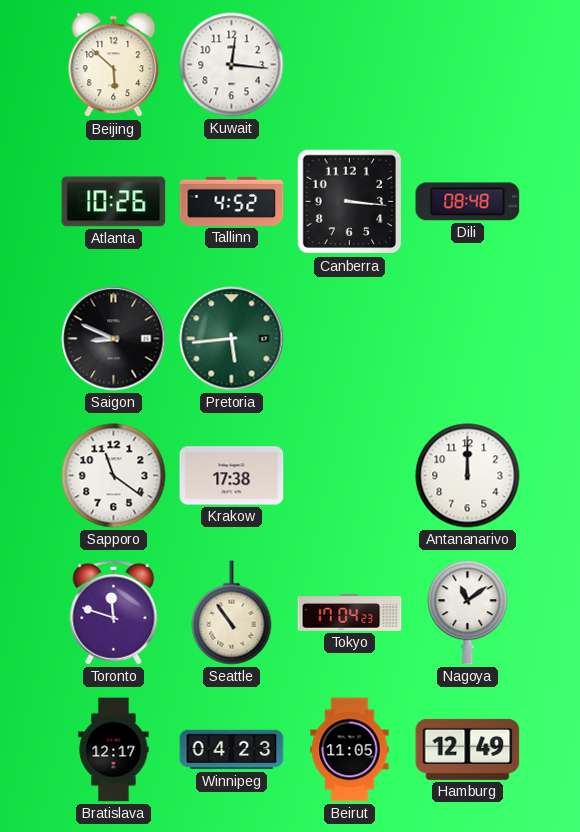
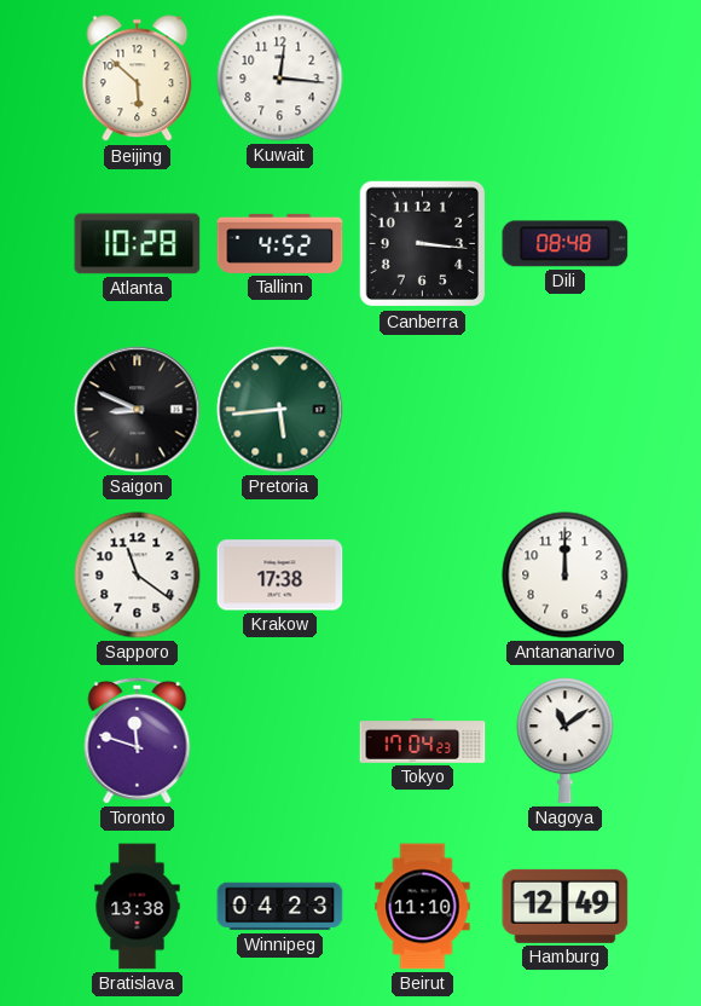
Atlanta: 10:26 -> 10:28
Seattle: 10:54 -> none
Bratislava: 12:17 -> 13:38
Beirut: 11:05 -> 11:10
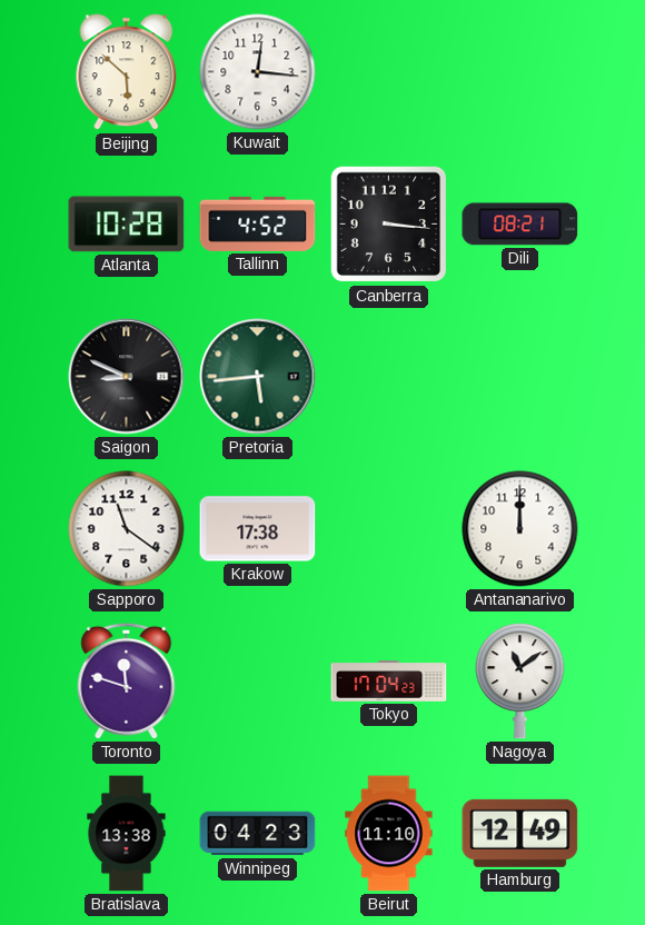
Dili: 08:48 -> 08:21
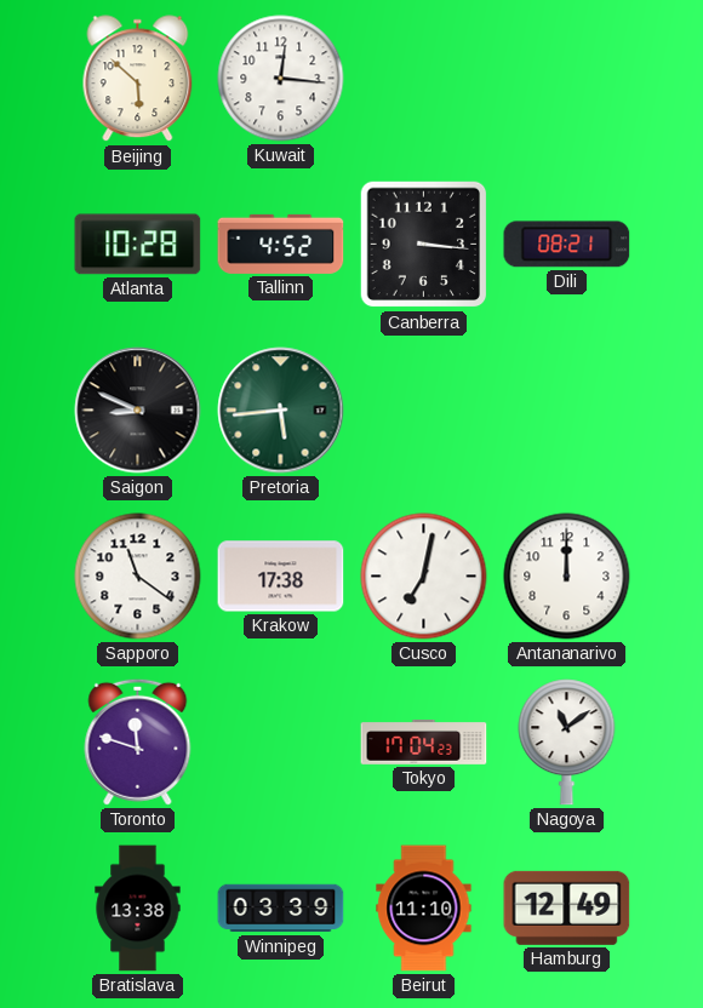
Cusco: none -> 7:02
Winnipeg: 04:23 -> 03:39
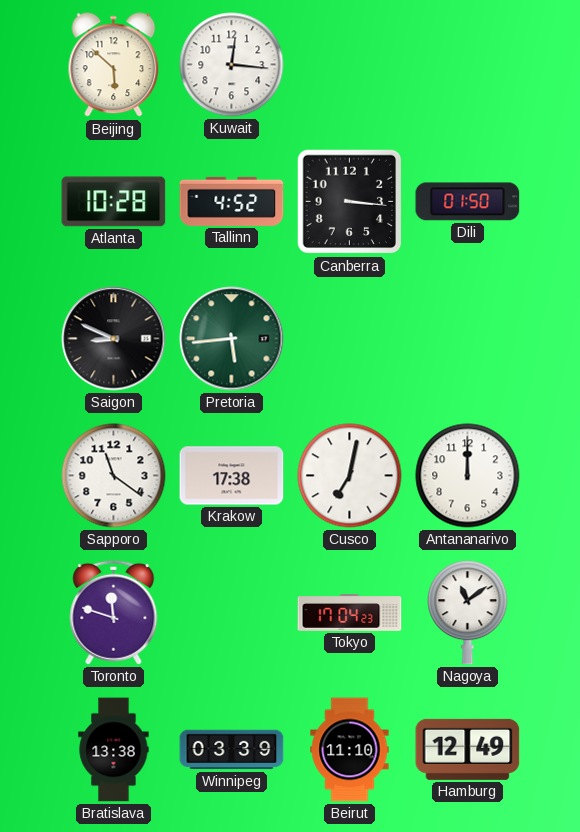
Dili: 08:21 -> 01:50
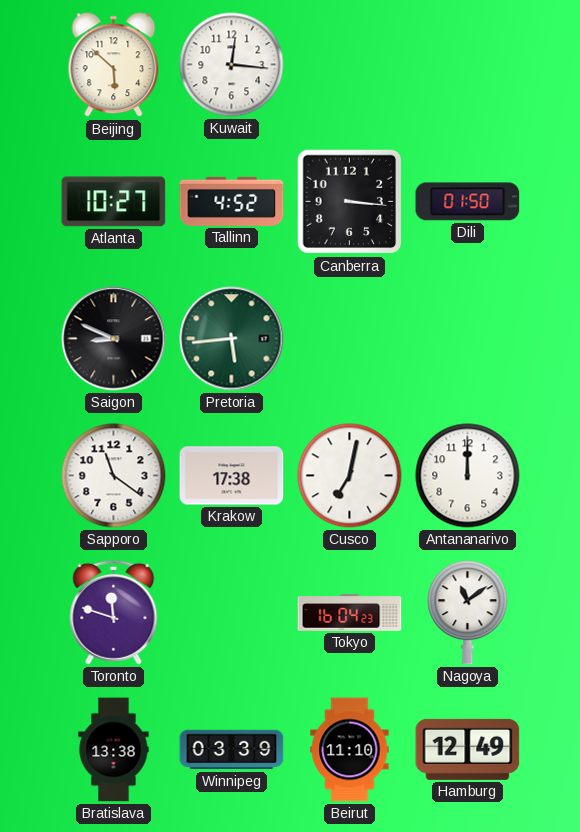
Atlanta: 10:28 -> 10:27
Tokyo: 17:04 -> 16:04
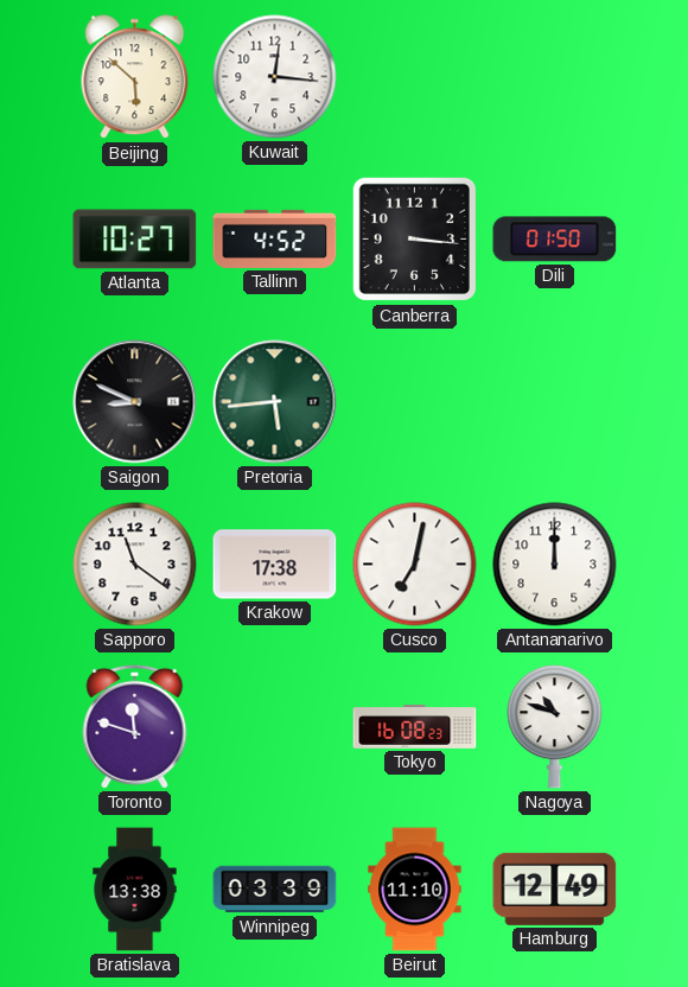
Tokyo: 16:04 -> 16:08
Nagoya: 11:09 -> 10:48
